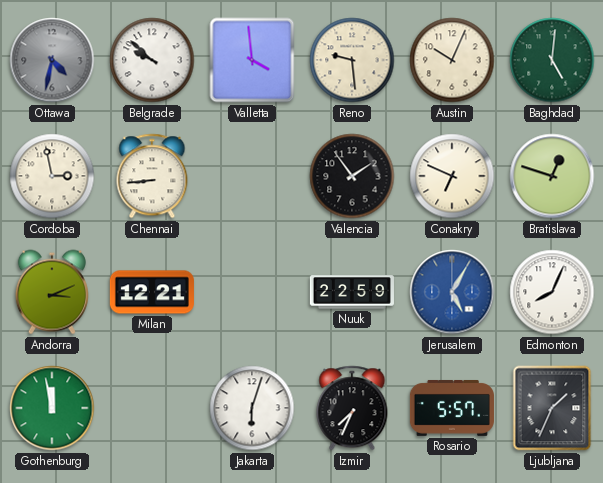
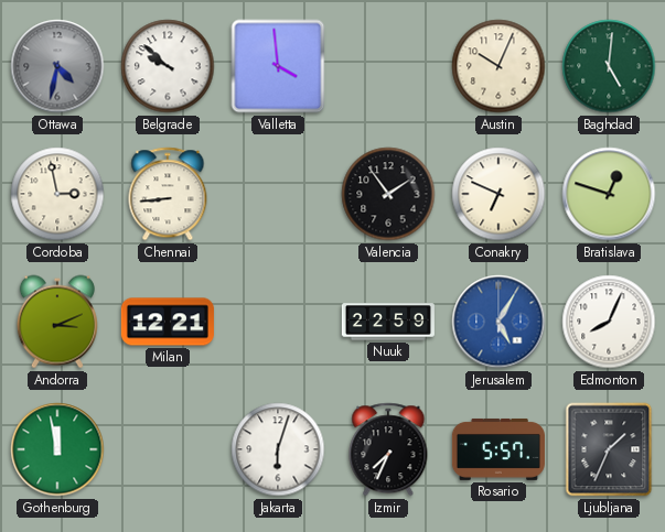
Reno: 9:29 -> none
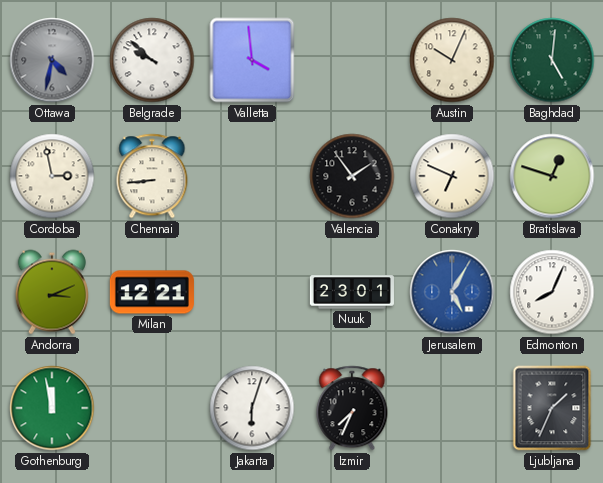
Nuuk: 22:59 -> 23:01
Rosario: 5:57 -> none
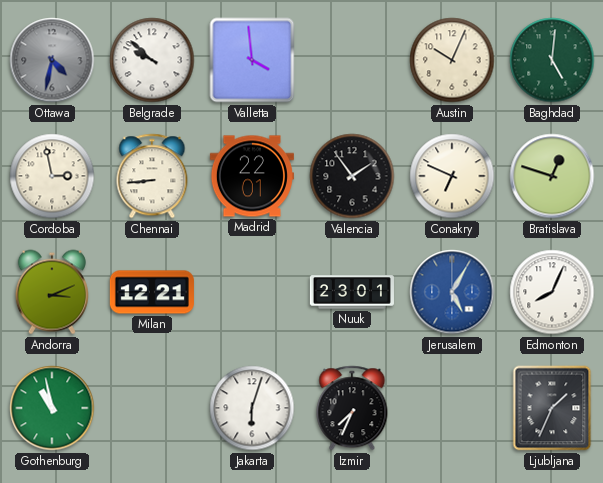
Madrid: none -> 22:01
Gothenburg: 11:58 -> 10:58
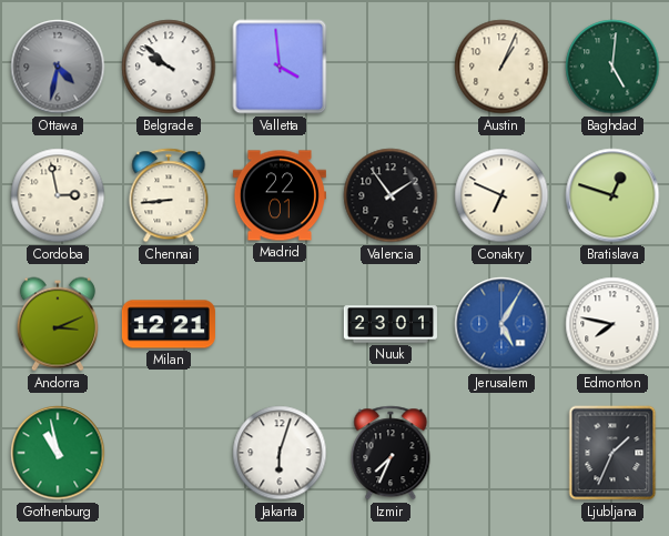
Austin: 10:04 -> 1:04
Edmonton: 8:04 -> 7:47
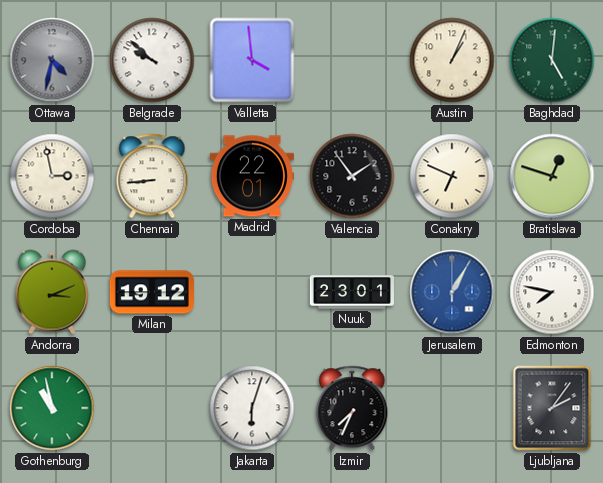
Milan: 12:21 -> 19:12
Jerusalem: 5:05 -> 1:05
Ljubljana: 1:34 -> 2:06
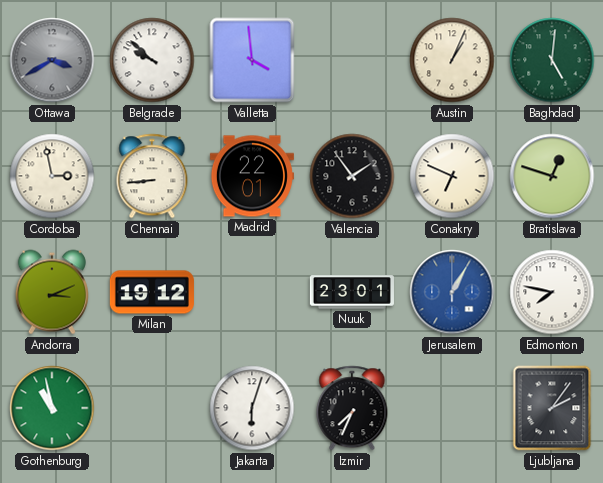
Ottawa: 4:32 -> 3:40
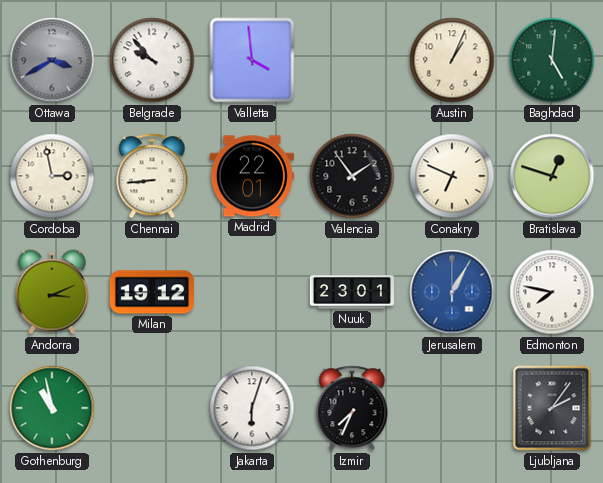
Belgrade: 9:52 -> 9:53
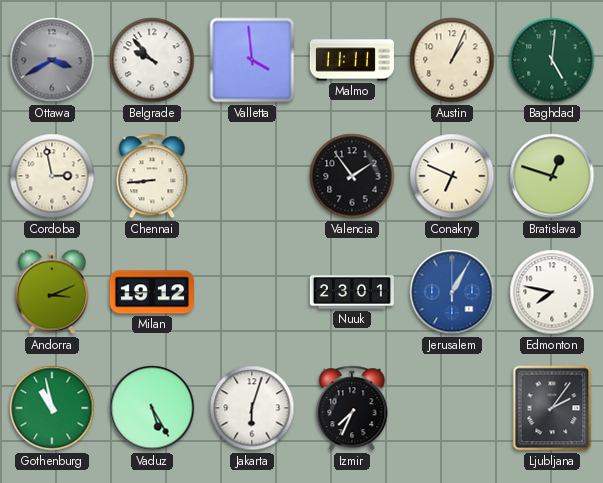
Malmo: none -> 11:11
Madrid: 22:01 -> none
Vaduz: none -> 5:25
